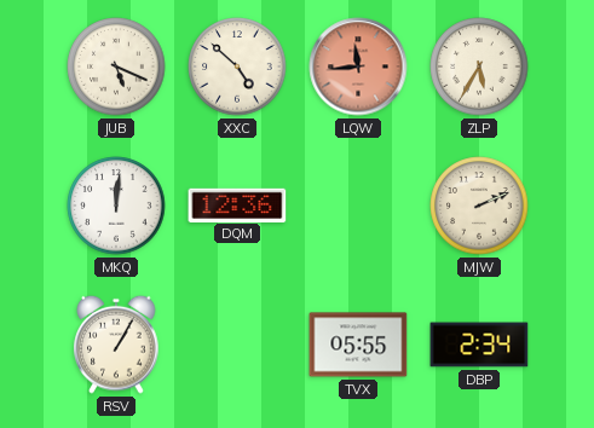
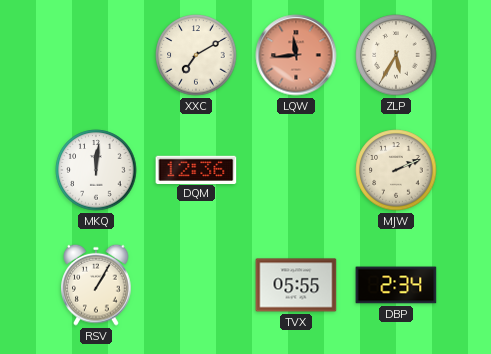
JUB: 5:19 -> none
XXC: 4:52 -> 7:10
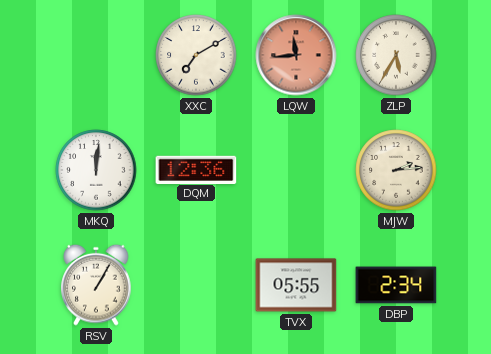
MJW: 2:11 -> 2:14
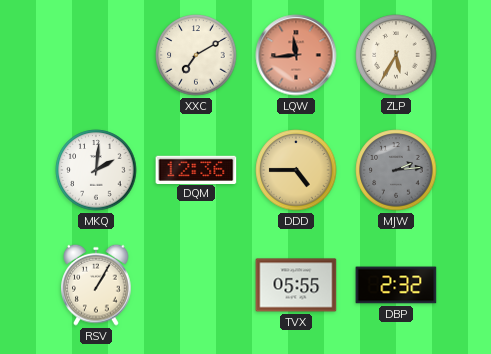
MKQ: 12:01 -> 2:01
DDD: none -> 4:45
MJW dial: cream -> grey
DBP: 2:34 -> 2:32
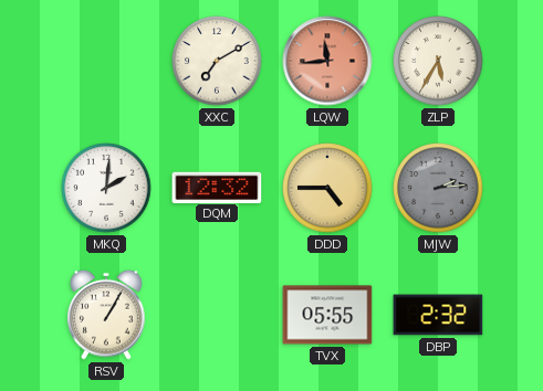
DQM: 12:36 -> 12:32
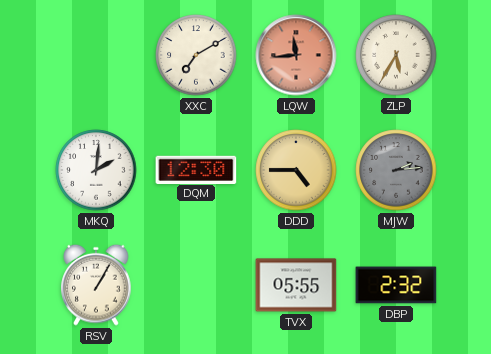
DQM: 12:32 -> 12:30
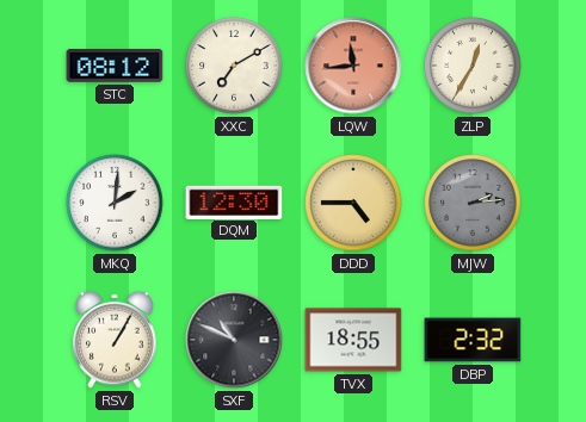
STC: none -> 08:12
ZLP: 5:35 -> 12:35
SXF: none -> 10:49
TVX: 05:55 -> 18:55
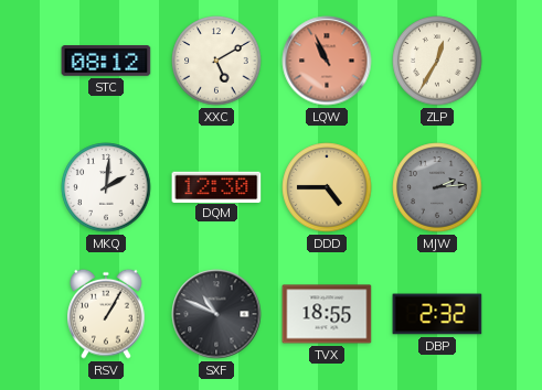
XXC: 7:10 -> 5:10
LQW: 11:44 -> 10:56
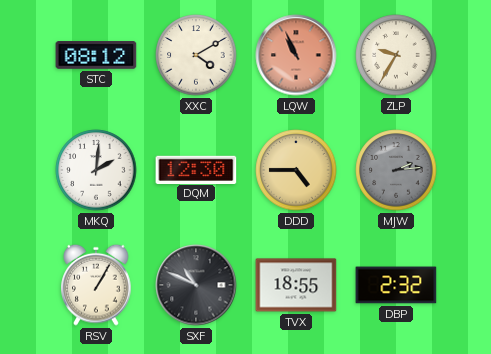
XXC: 5:10 -> 4:10
ZLP: 12:35 -> 9:35
